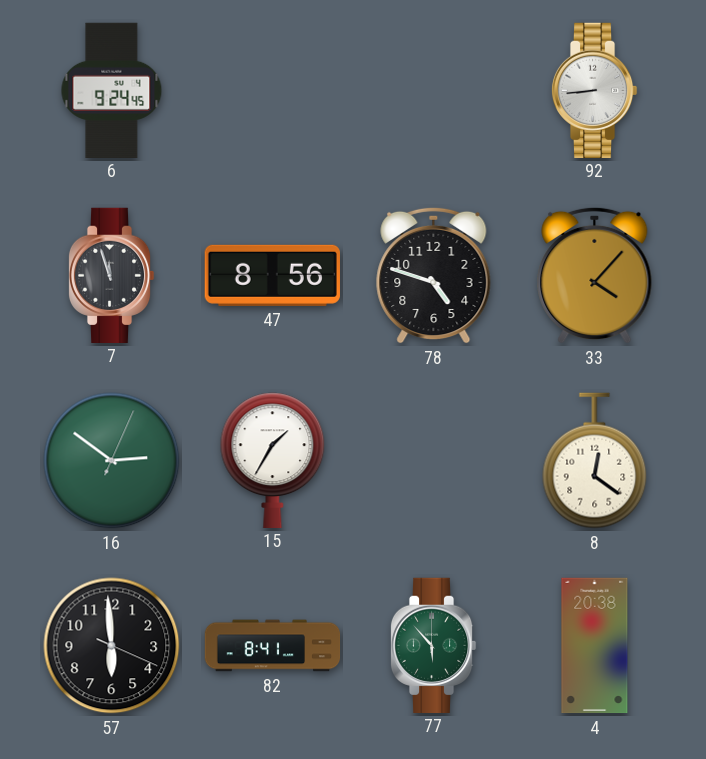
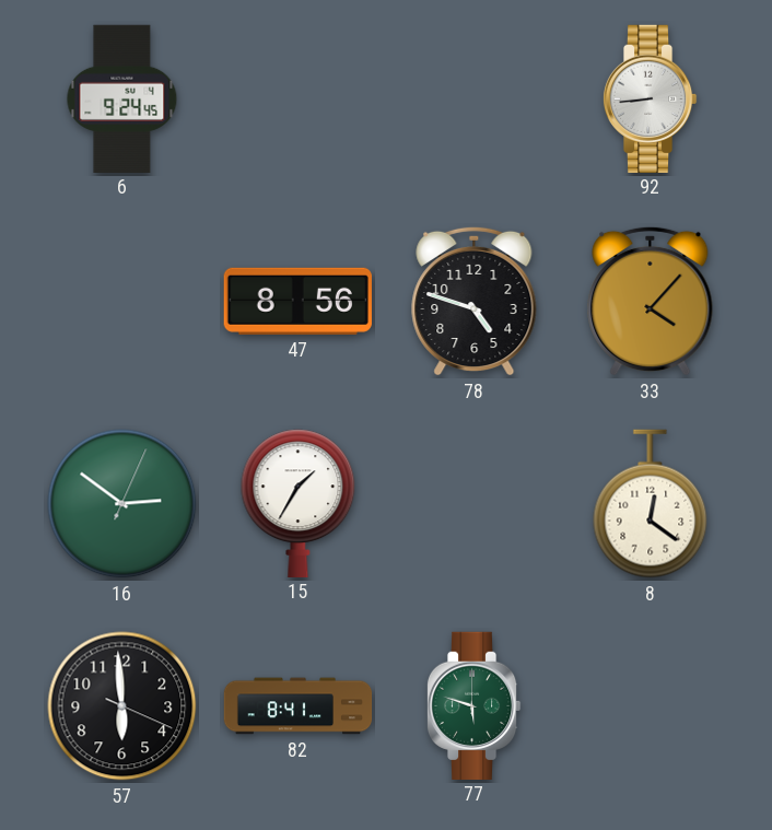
7: 11:57 -> none
77: 5:53 -> 5:48
4: 20:38 -> none
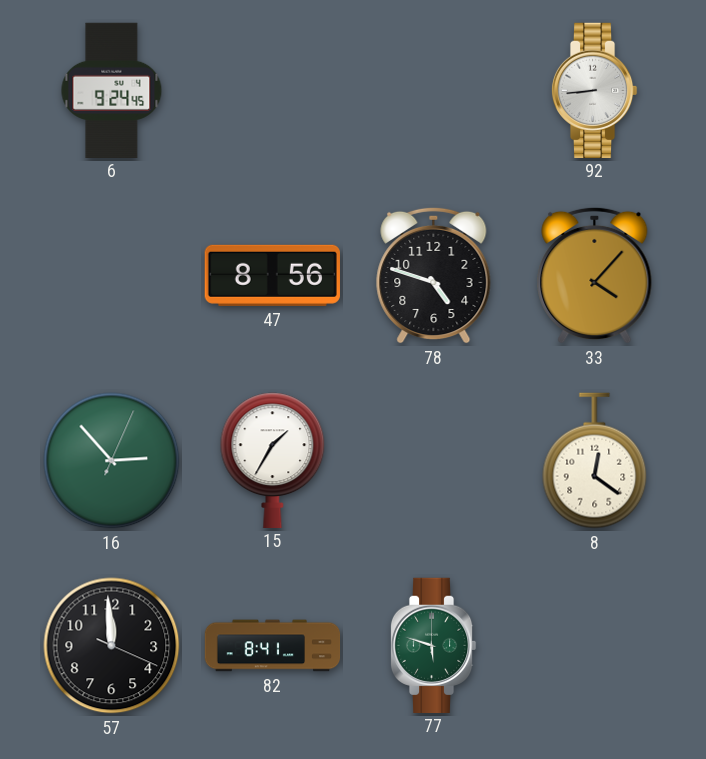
16: 2:51 -> 2:53
57: 5:59 -> 11:59
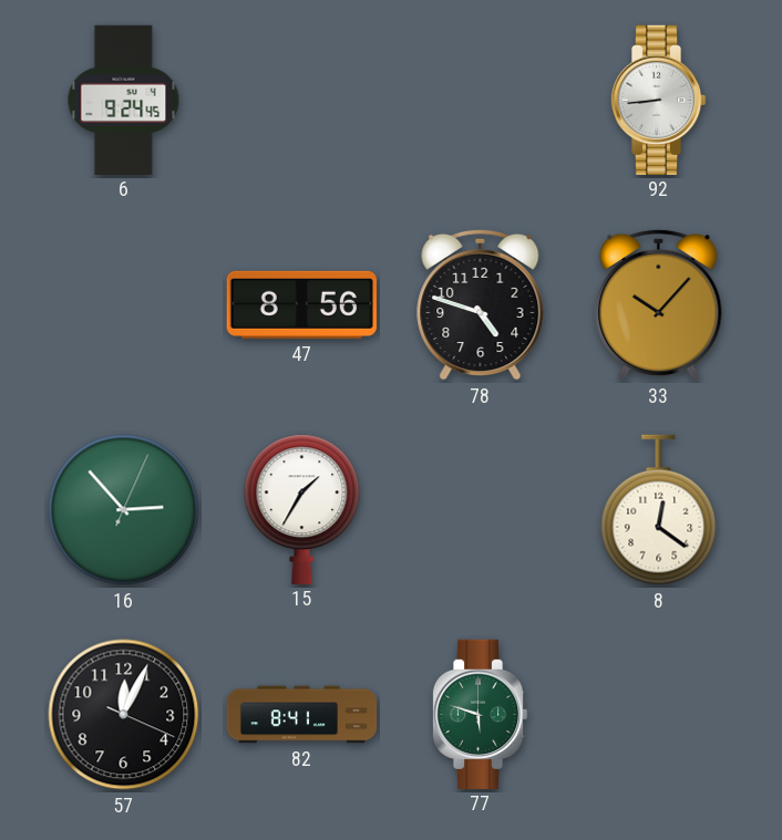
33: 4:07 -> 10:07
57: 11:59 -> 12:04
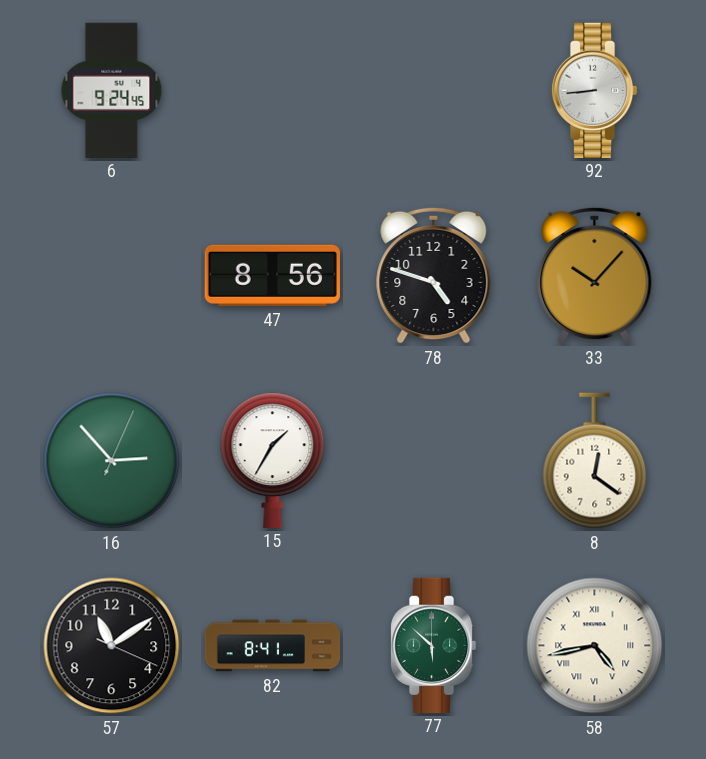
57: 12:04 -> 11:09
77: 5:48 -> 5:52
58: none -> 4:43
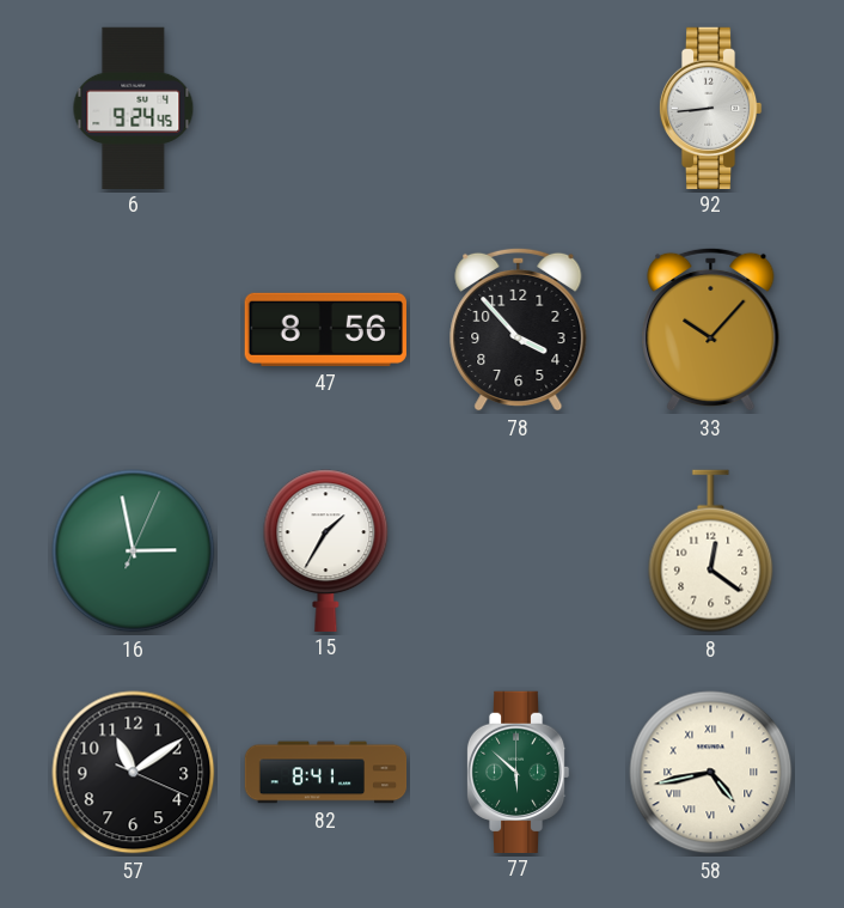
78: 4:48 -> 3:53
16: 2:53 -> 2:58
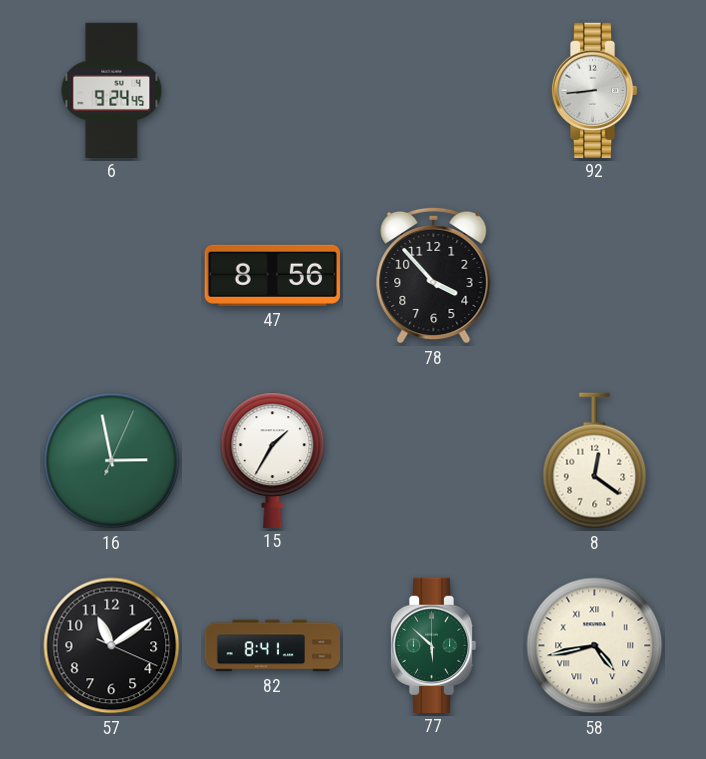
33: 10:07 -> none
